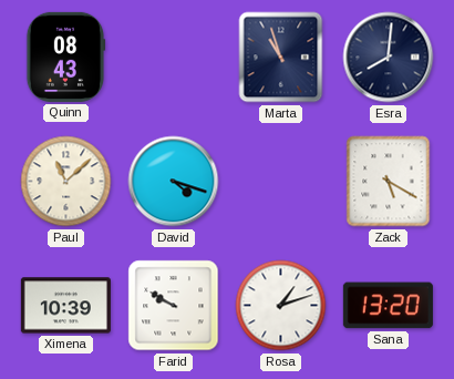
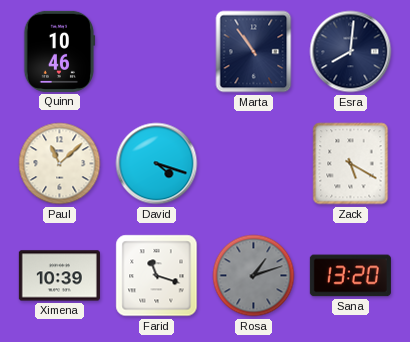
Quinn: 08:43 -> 10:46
Marta: 10:57 -> 10:54
Farid: 9:50 -> 11:18
Rosa dial: white -> grey
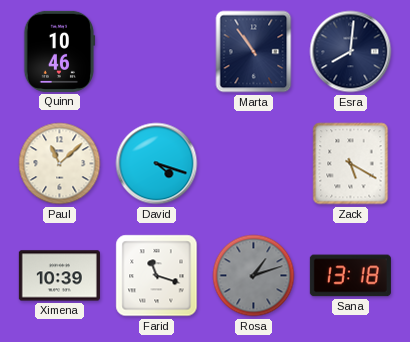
Sana: 13:20 -> 13:18
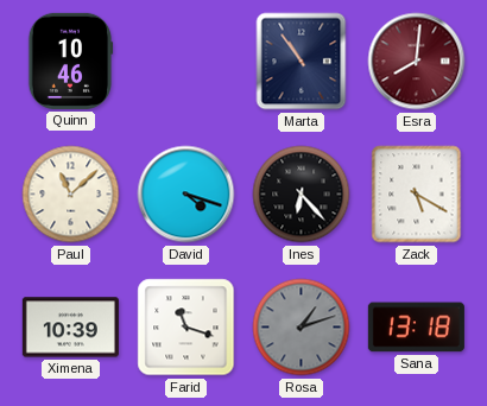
Esra dial: navy -> burgundy
Ines: none -> 6:23
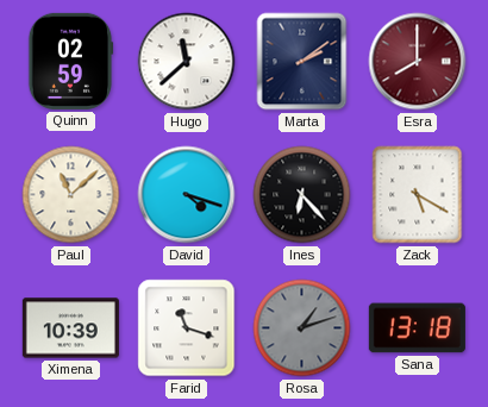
Quinn: 10:46 -> 02:59
Hugo: none -> 11:38
Marta: 10:54 -> 2:09
Esra: 8:01 -> 8:00
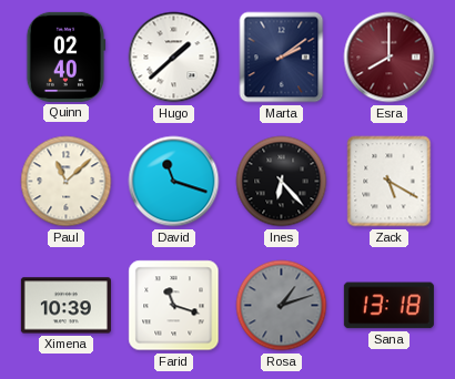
Quinn: 02:59 -> 02:40
Hugo: 11:38 -> 1:38
David: 4:18 -> 11:18
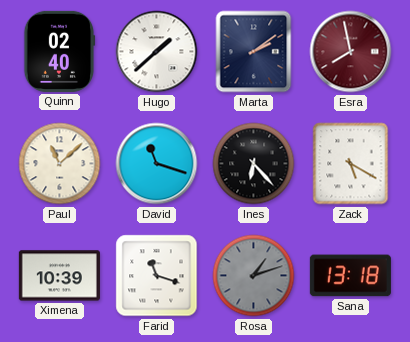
Esra: 8:00 -> 7:58
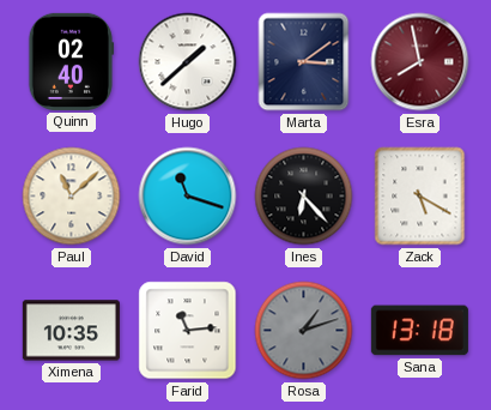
Marta: 2:09 -> 3:09
Ximena: 10:39 -> 10:35
Farid: 11:18 -> 11:14
